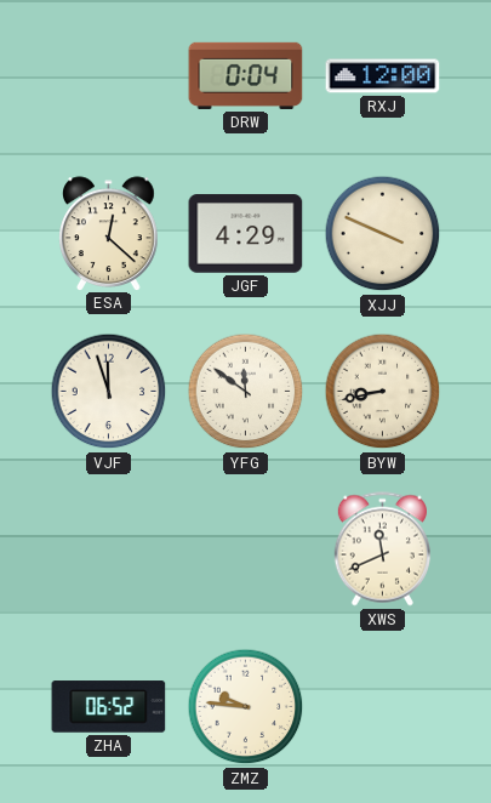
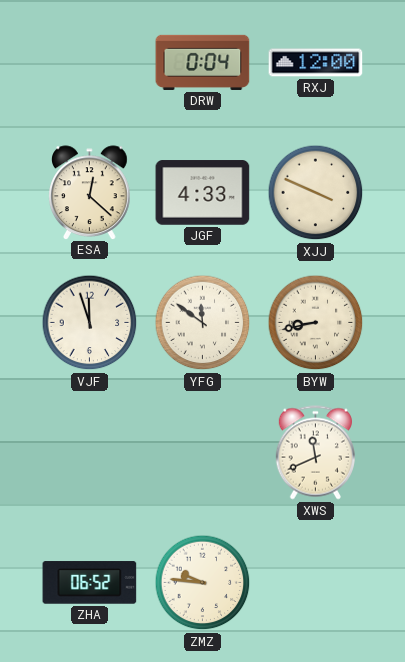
JGF: 4:29 -> 4:33
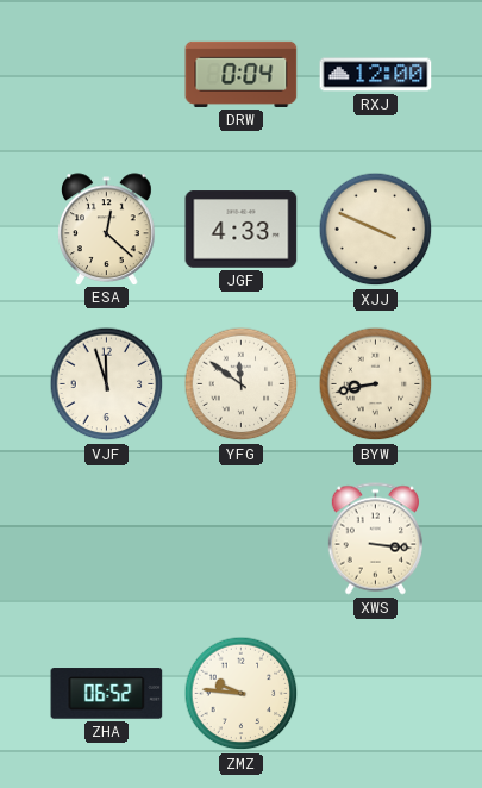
XWS: 11:41 -> 3:16
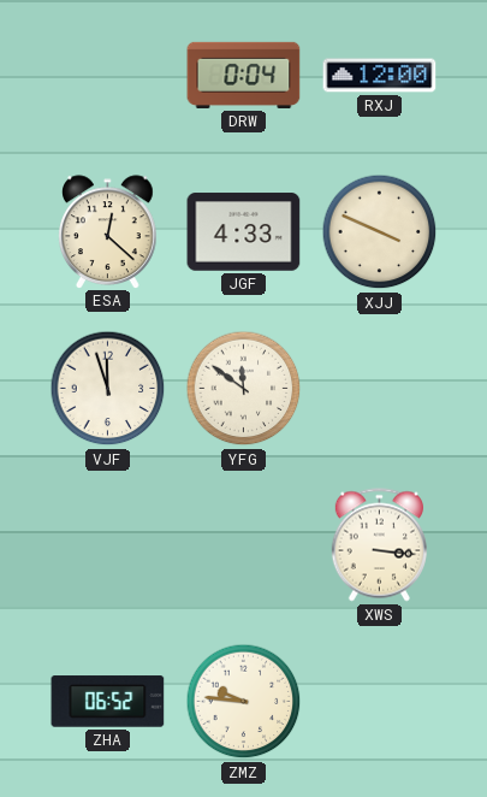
BYW: 8:43 -> none
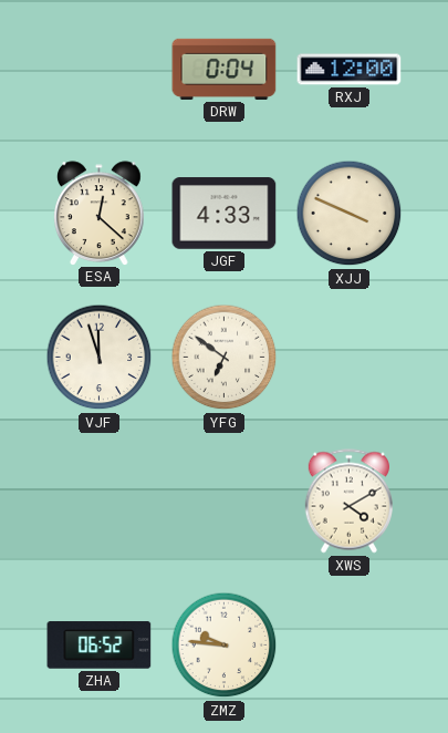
YFG: 11:51 -> 6:51
XWS: 3:16 -> 4:10
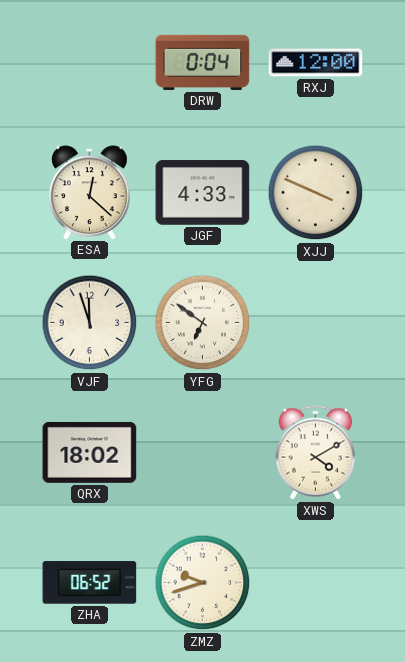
QRX: none -> 18:02
ZMZ: 9:46 -> 9:42
